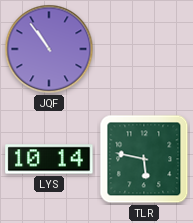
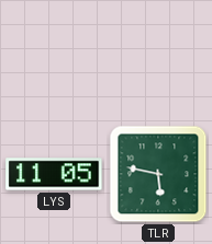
JQF: 10:54 -> none
LYS: 10:14 -> 11:05
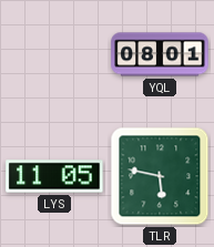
YQL: none -> 08:01
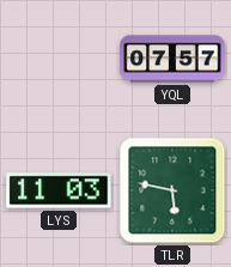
YQL: 08:01 -> 07:57
LYS: 11:05 -> 11:03
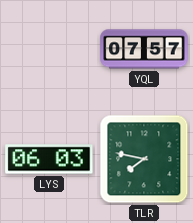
LYS: 11:03 -> 06:03
TLR: 5:47 -> 7:47
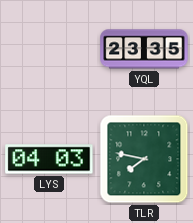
YQL: 07:57 -> 23:35
LYS: 06:03 -> 04:03
